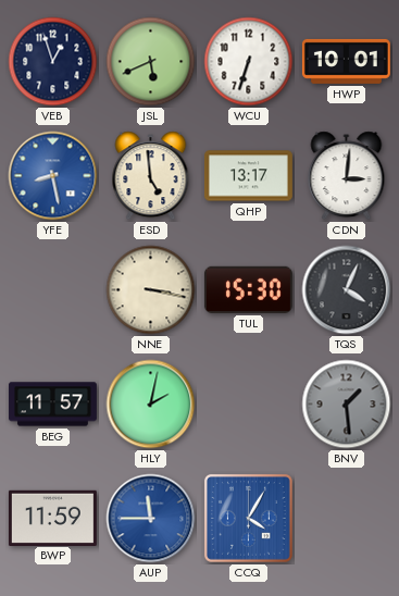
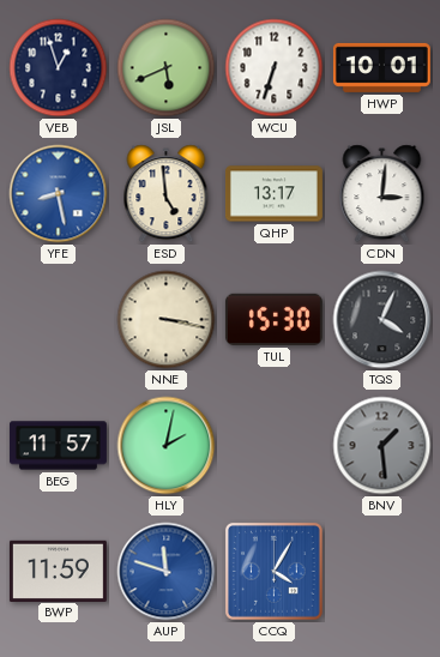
AUP: 11:45 -> 11:48
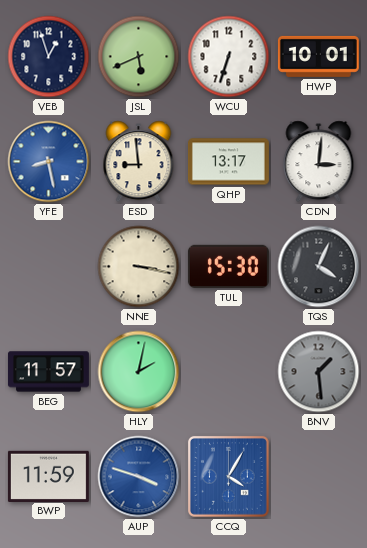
ESD: 4:59 -> 8:59
AUP: 11:48 -> 3:48
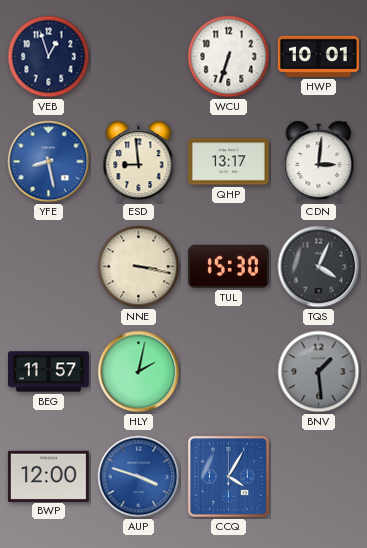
JSL: 5:41 -> none
BWP: 11:59 -> 12:00
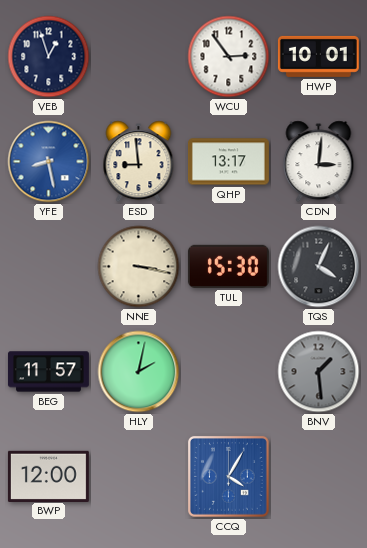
WCU: 6:33 -> 2:54
AUP: 3:48 -> none
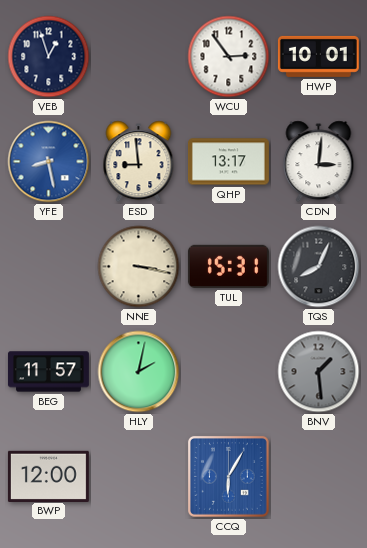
TUL: 15:30 -> 15:31
TQS: 4:04 -> 8:04
CCQ: 4:05 -> 6:05
